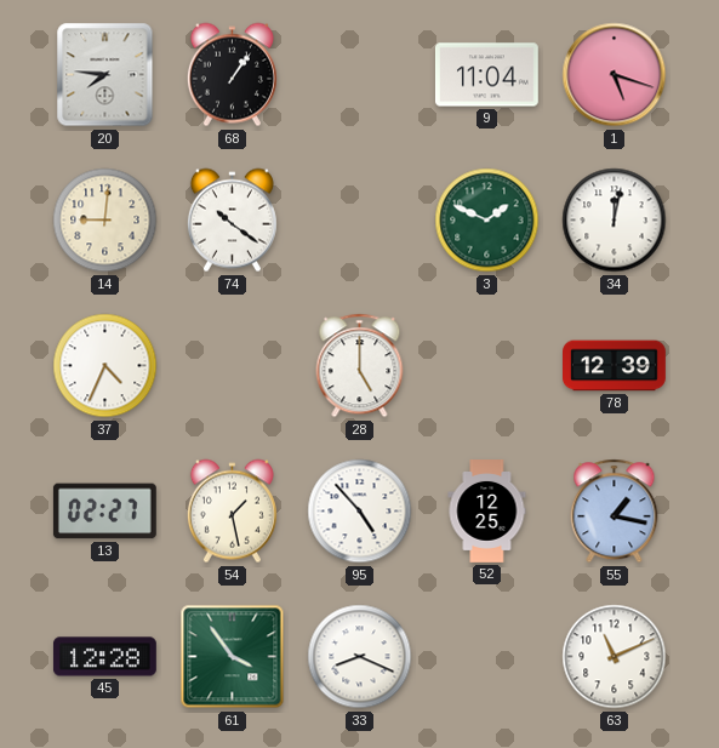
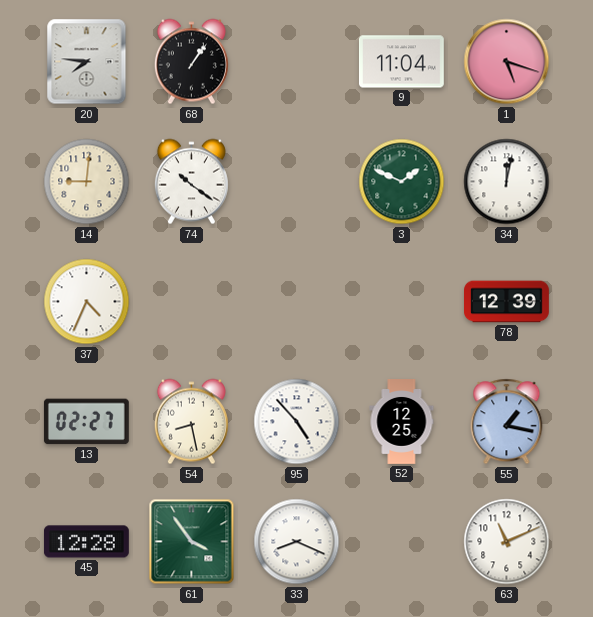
28: 5:00 -> none
54: 1:28 -> 8:28
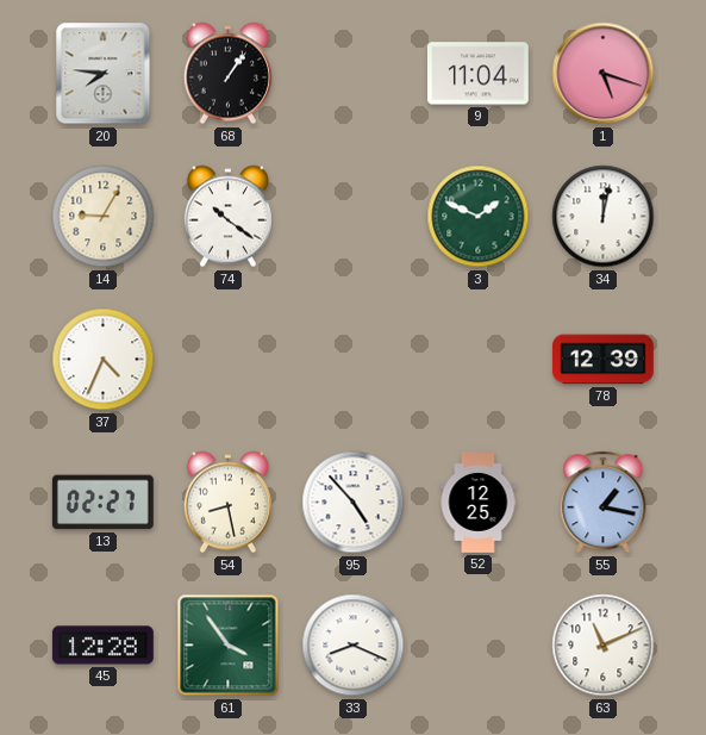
14: 9:01 -> 9:05
